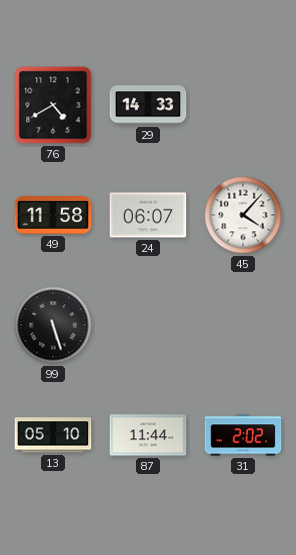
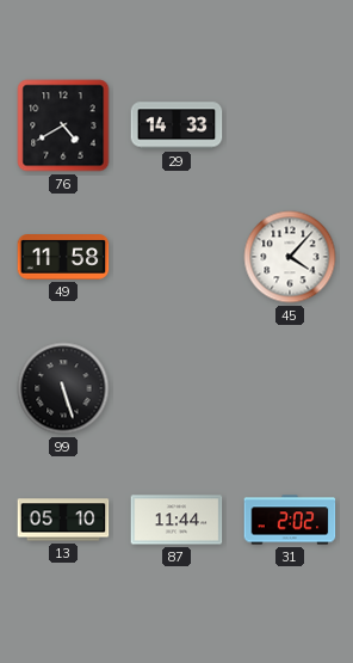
24: 06:07 -> none
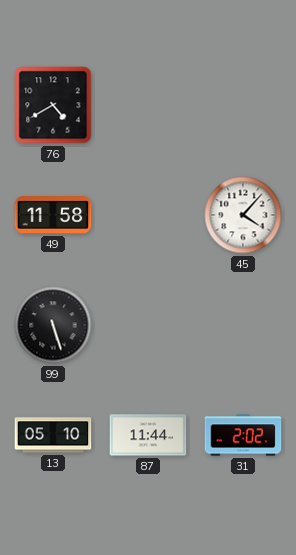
29: 14:33 -> none
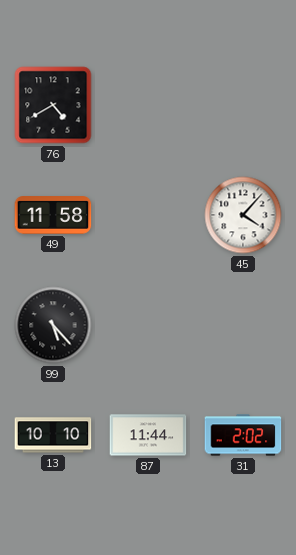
99: 5:27 -> 5:23
13: 05:10 -> 10:10
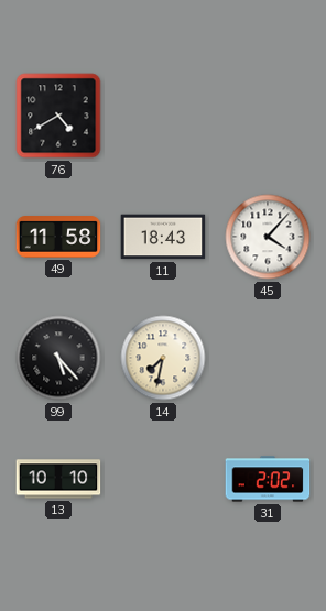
11: none -> 18:43
14: none -> 7:32
87: 11:44 -> none
